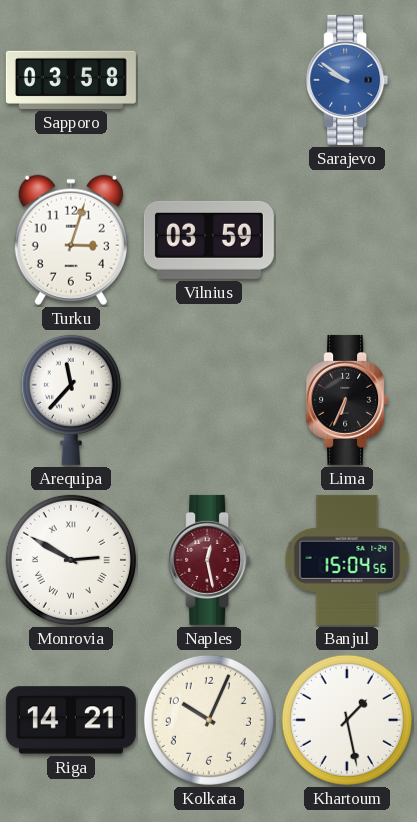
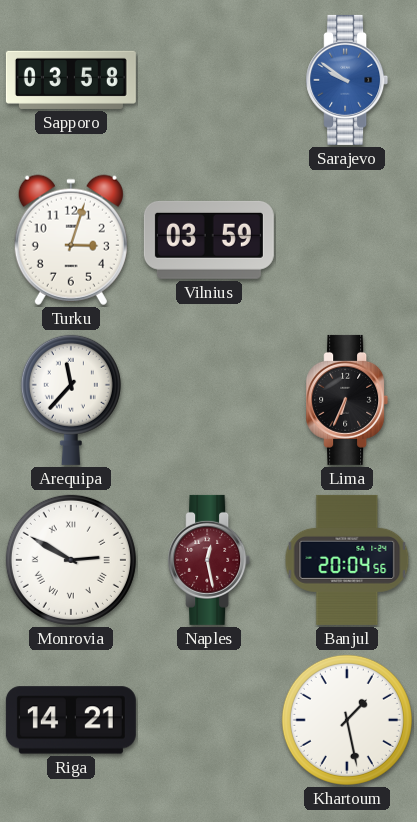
Banjul: 15:04 -> 20:04
Kolkata: 10:04 -> none
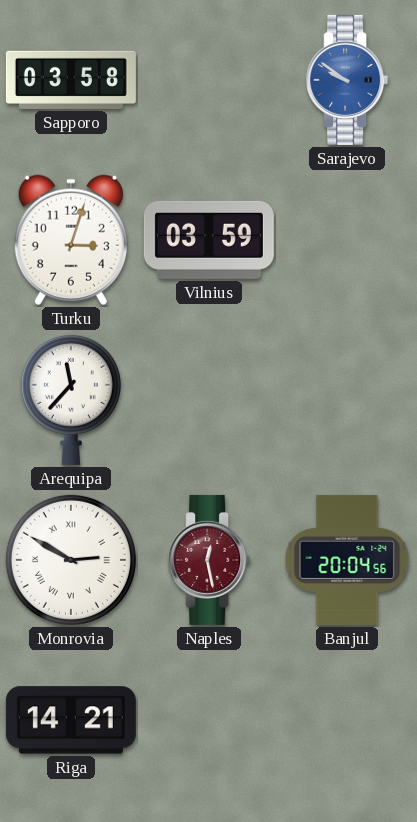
Lima: 6:34 -> none
Khartoum: 1:28 -> none
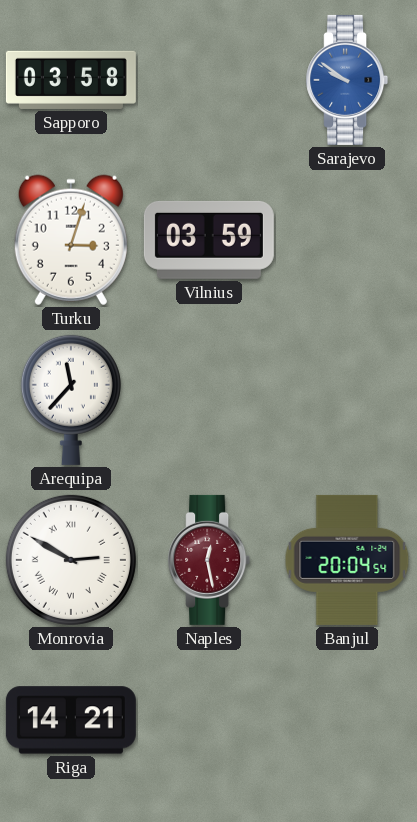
Banjul: 20:04:56 -> 20:04:54
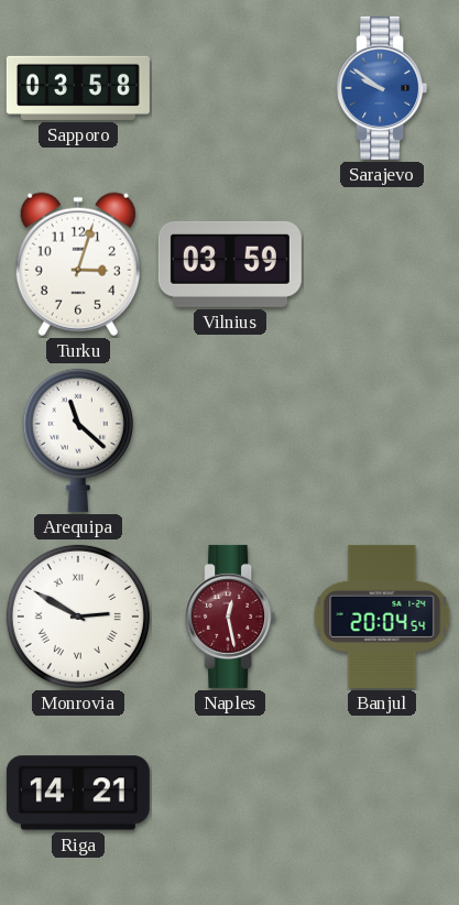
Arequipa: 11:37 -> 11:22
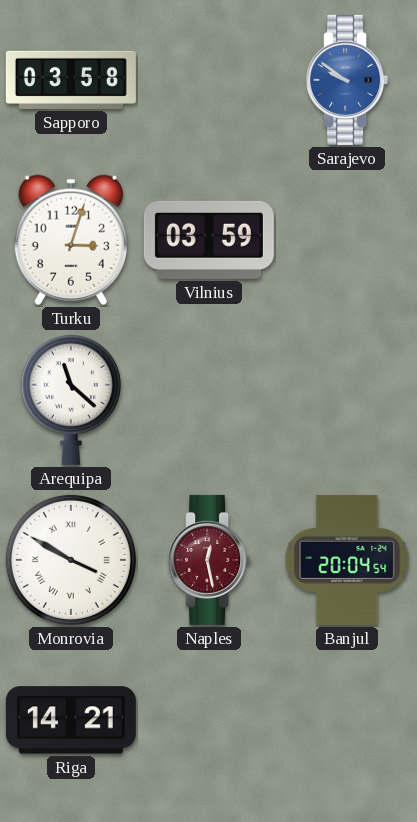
Monrovia: 2:50 -> 3:50
